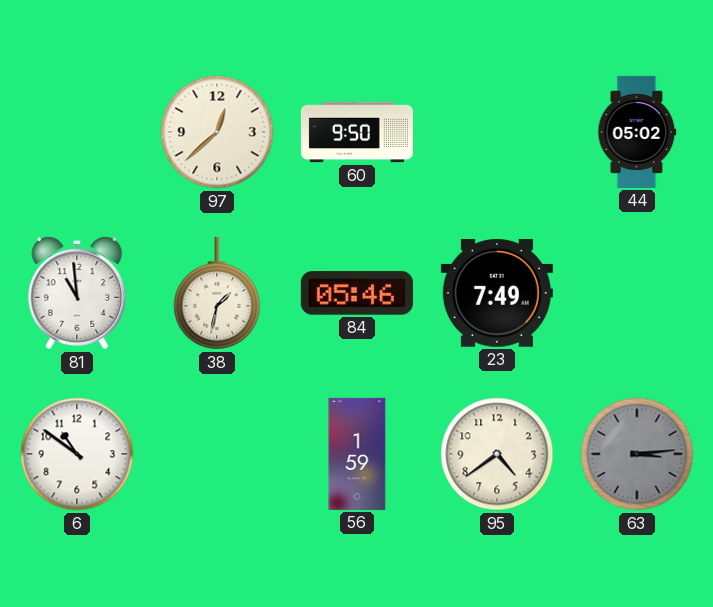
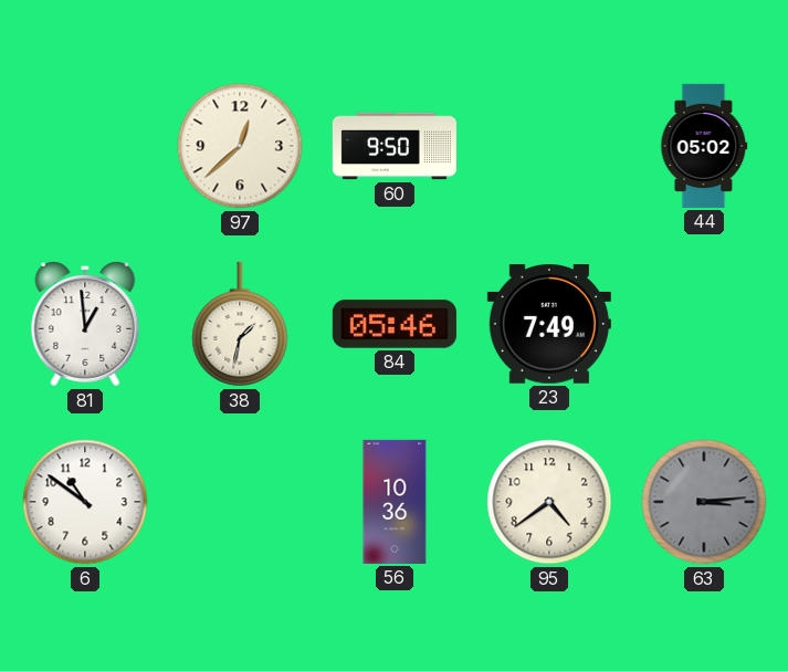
81: 10:59 -> 12:59
56: 1:59 -> 10:36
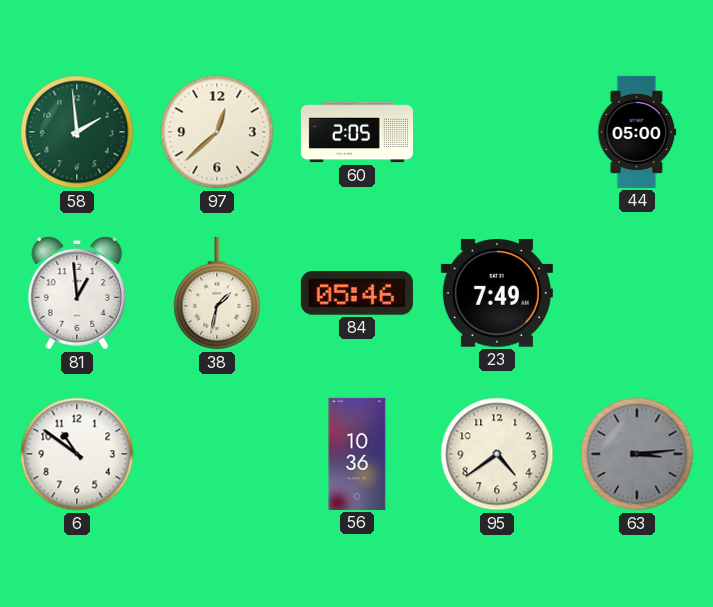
58: none -> 1:59
60: 9:50 -> 2:05
44: 05:02 -> 05:00
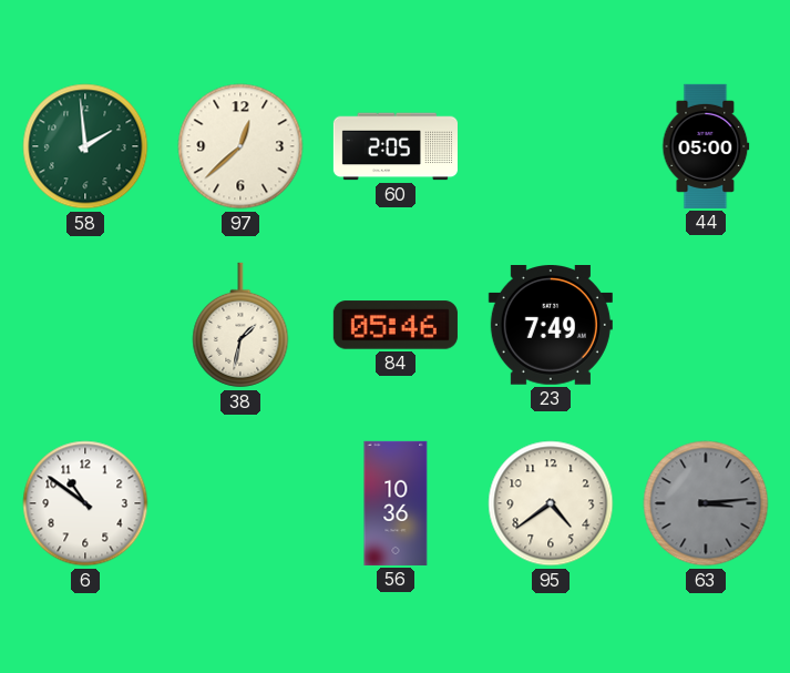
81: 12:59 -> none
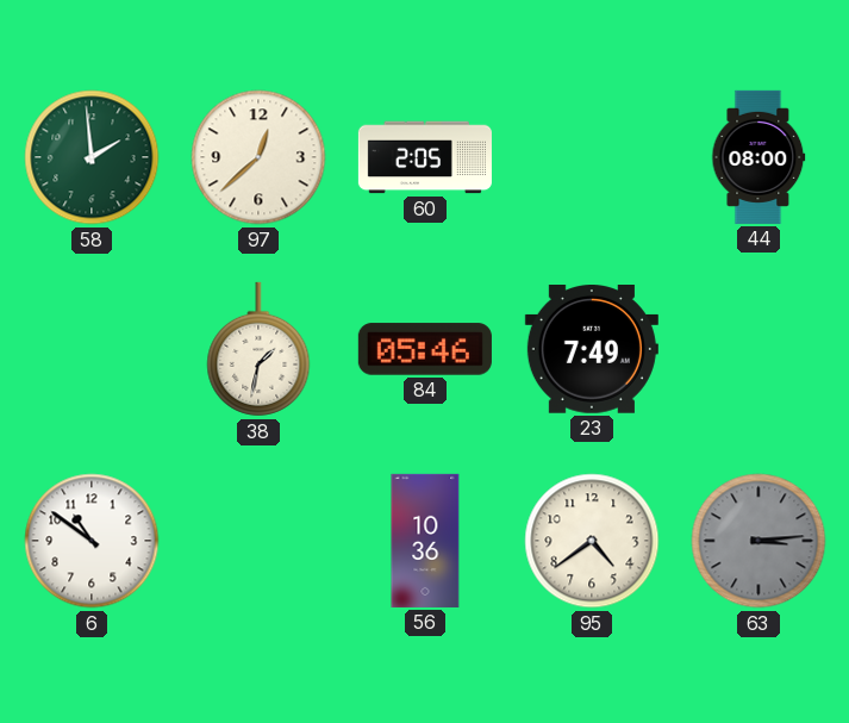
44: 05:00 -> 08:00
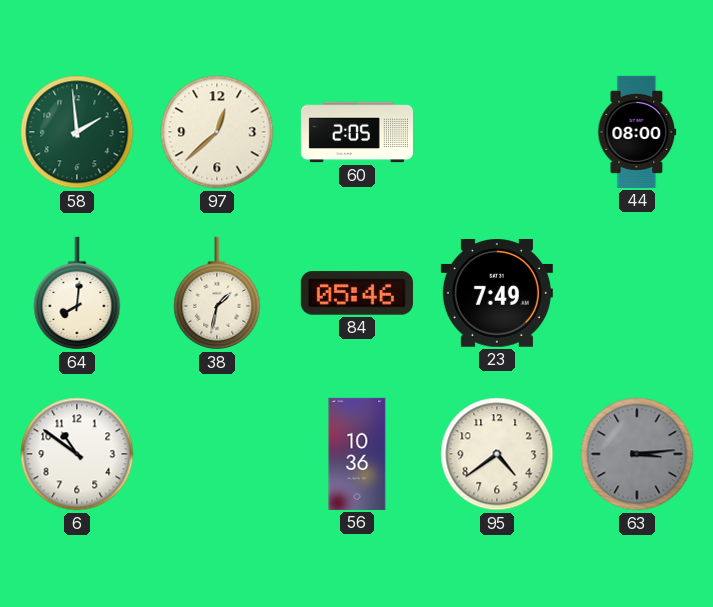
64: none -> 8:01
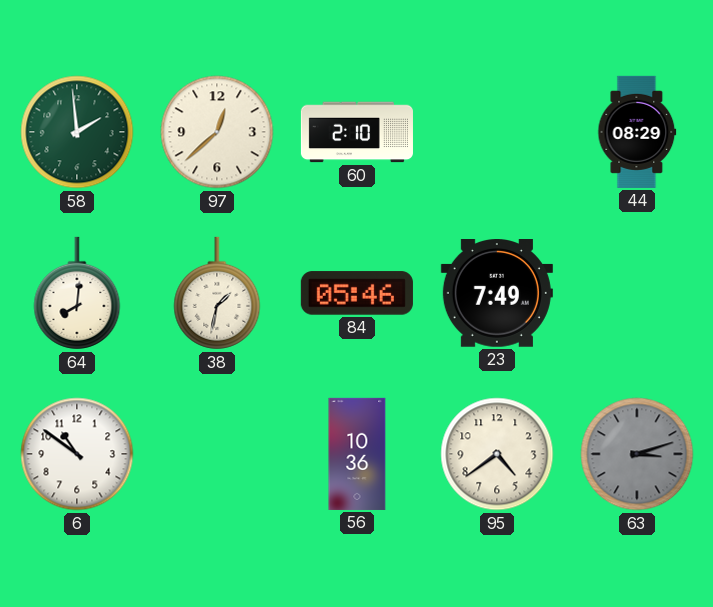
60: 2:05 -> 2:10
44: 08:00 -> 08:29
63: 3:14 -> 3:12
